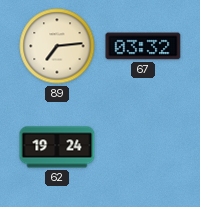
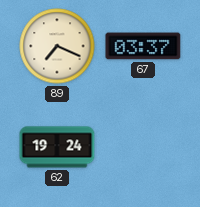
89: 7:14 -> 7:19
67: 03:32 -> 03:37
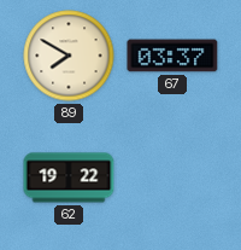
89: 7:19 -> 7:50
62: 19:24 -> 19:22
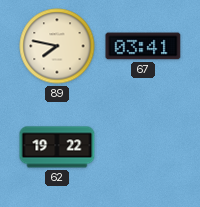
89: 7:50 -> 7:47
67: 03:37 -> 03:41
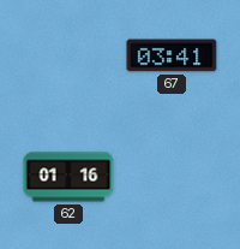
89: 7:47 -> none
62: 19:22 -> 01:16
